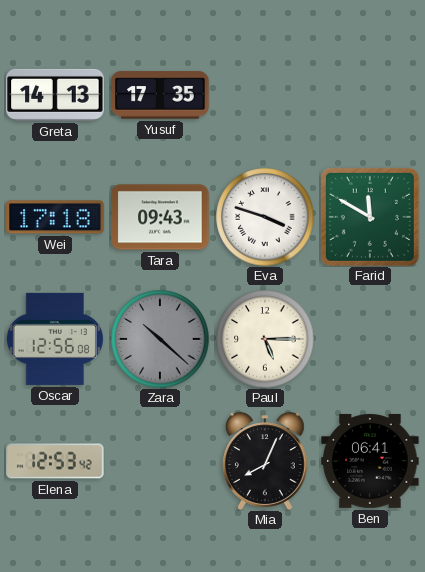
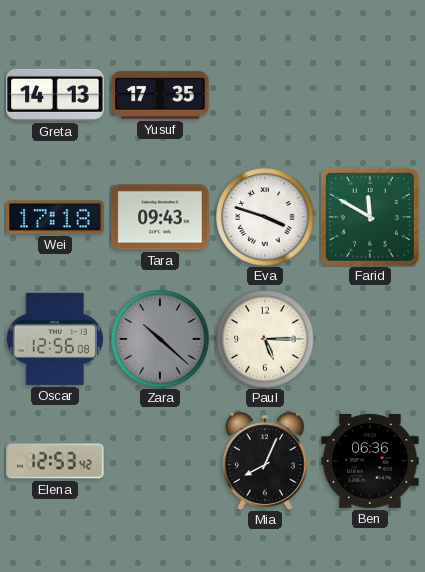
Ben: 06:41 -> 06:36
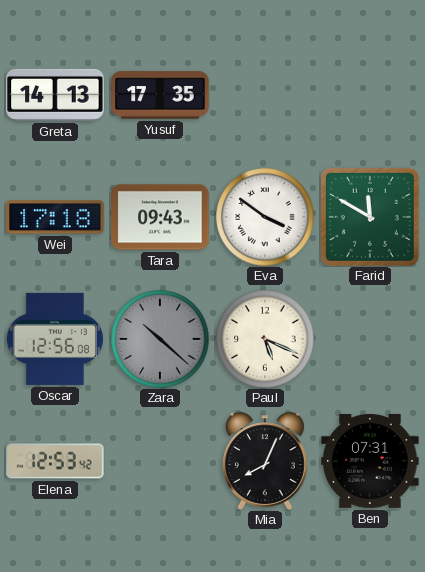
Eva: 3:48 -> 3:51
Paul: 5:15 -> 5:19
Ben: 06:36 -> 07:31
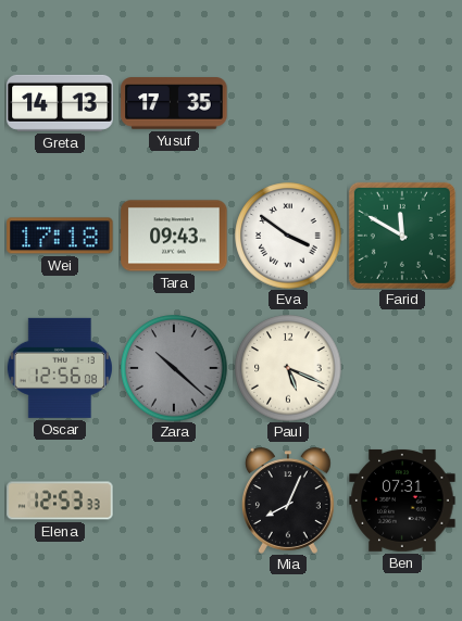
Elena: 12:53:42 -> 12:53:33
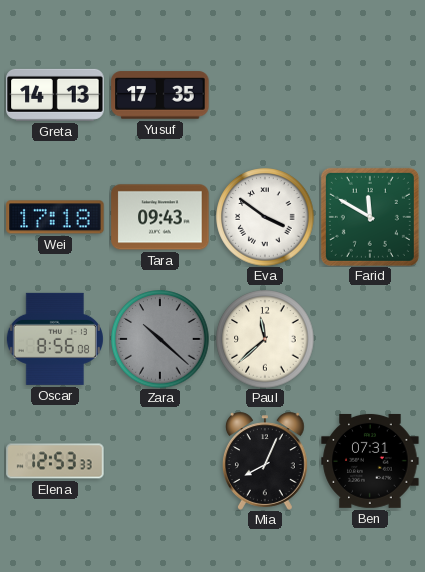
Oscar: 12:56 -> 8:56
Paul: 5:19 -> 11:38
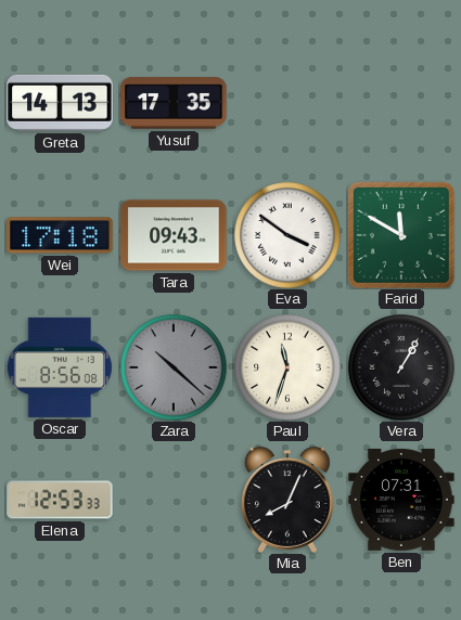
Paul: 11:38 -> 11:33
Vera: none -> 1:05
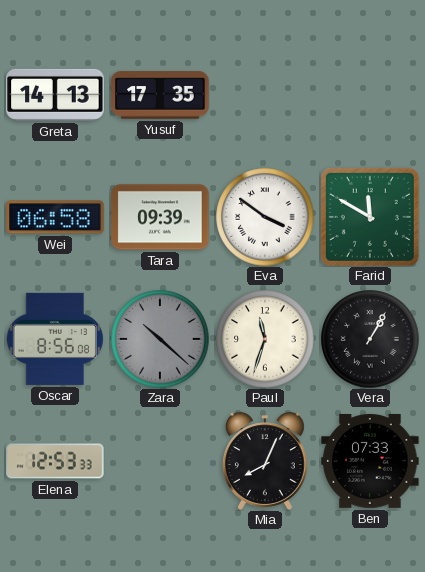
Wei: 17:18 -> 06:58
Tara: 09:43 -> 09:39
Ben: 07:31 -> 07:33
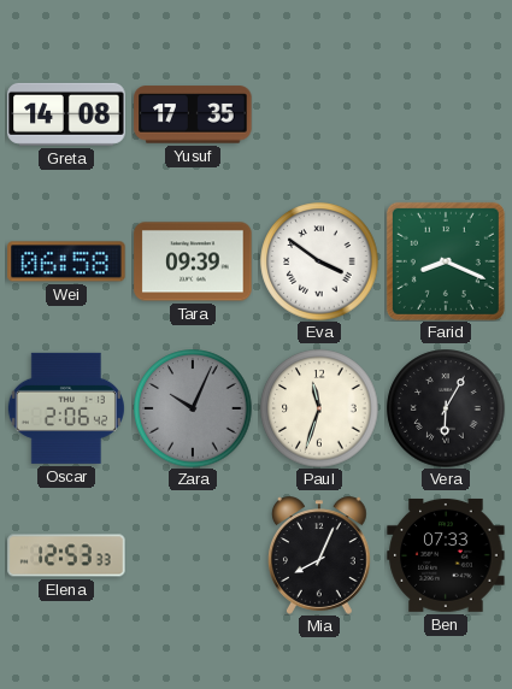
Greta: 14:13 -> 14:08
Farid: 11:50 -> 8:19
Oscar: 8:56 -> 2:06
Zara: 10:22 -> 10:04
Vera: 1:05 -> 6:05
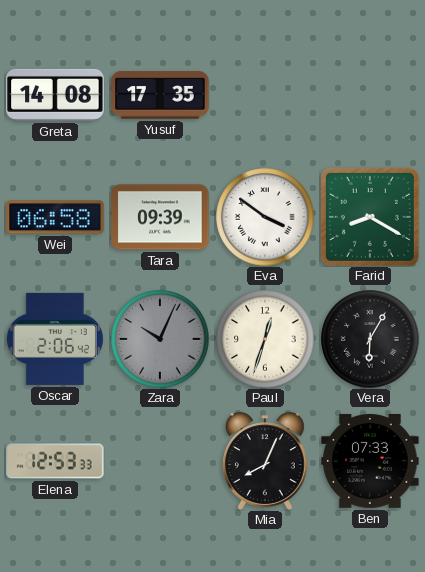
Farid: 8:19 -> 8:20
Paul: 11:33 -> 12:33
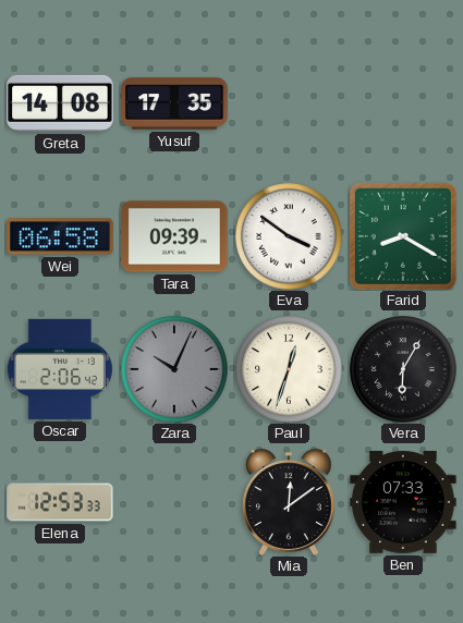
Mia: 8:04 -> 12:09
